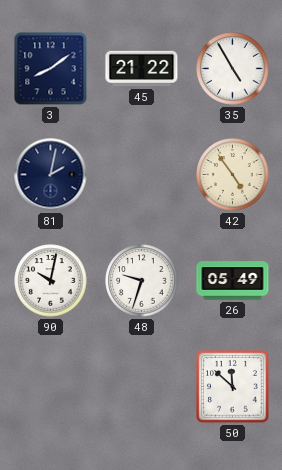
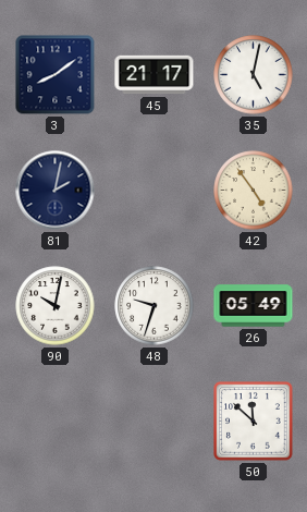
45: 21:22 -> 21:17
35: 4:55 -> 5:02
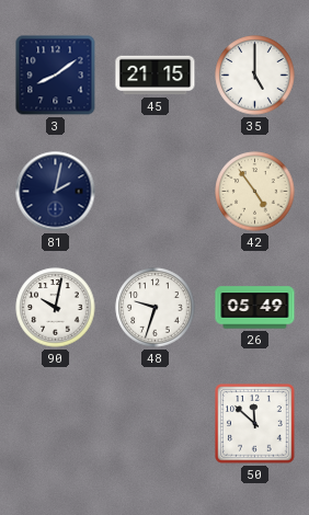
45: 21:17 -> 21:15
35: 5:02 -> 5:00
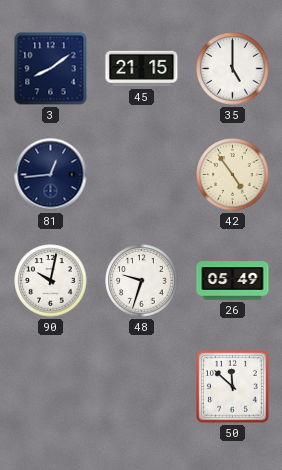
81: 2:02 -> 12:44
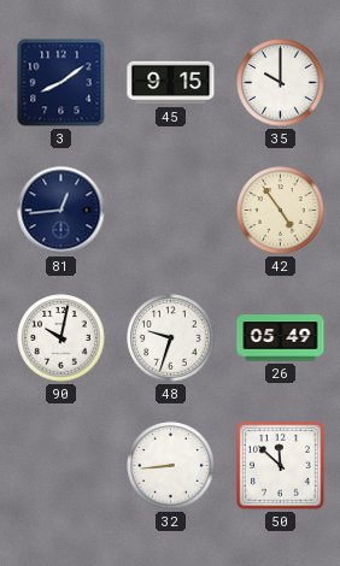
45: 21:15 -> 9:15
35: 5:00 -> 10:00
32: none -> 8:44
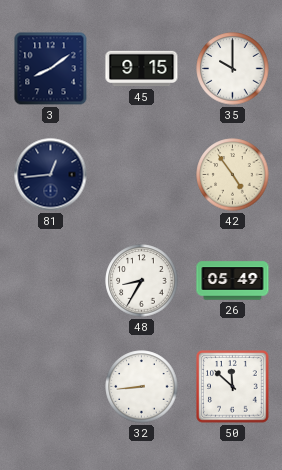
90: 10:02 -> none
48: 9:33 -> 8:35
